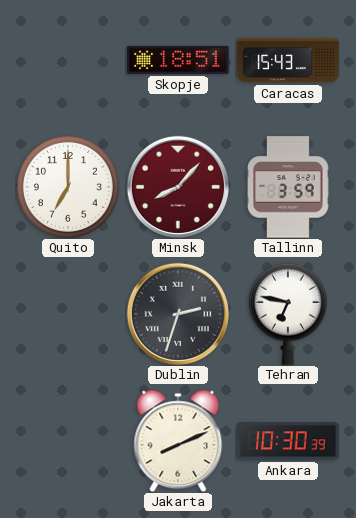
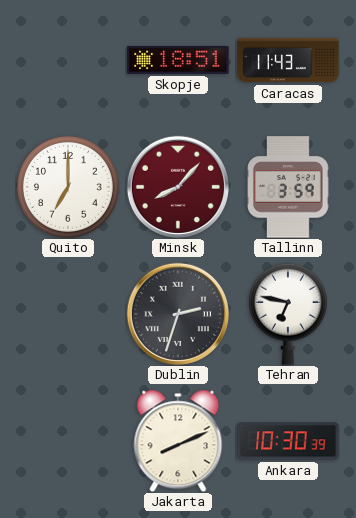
Caracas: 15:43 -> 11:43
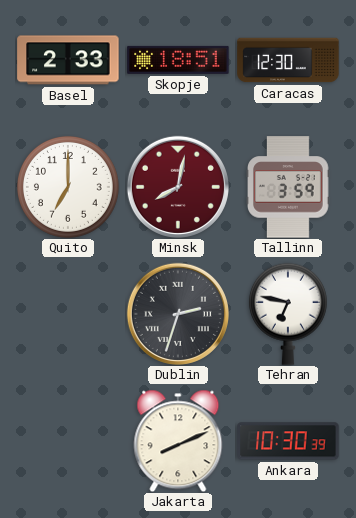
Basel: none -> 2:33
Caracas: 11:43 -> 12:30
Minsk: 8:07 -> 8:02
